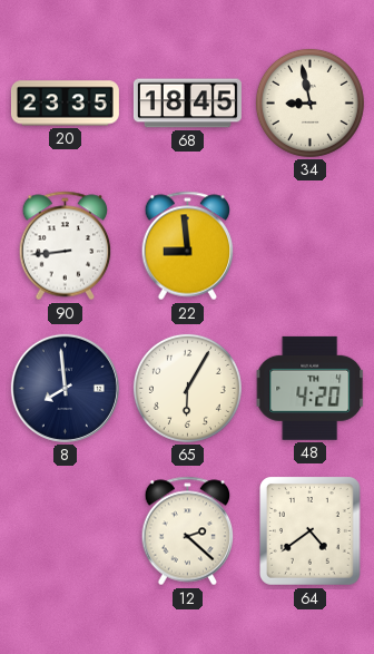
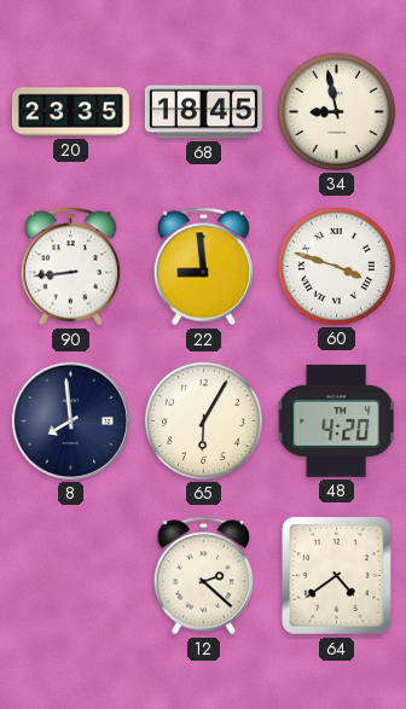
60: none -> 3:48
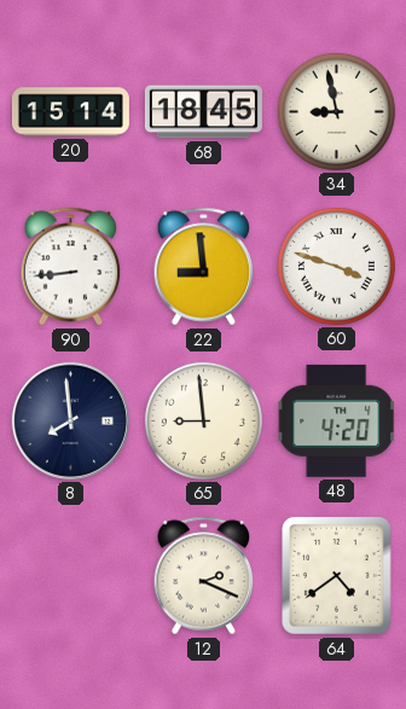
20: 23:35 -> 15:14
65: 6:05 -> 8:59
12: 2:22 -> 2:19
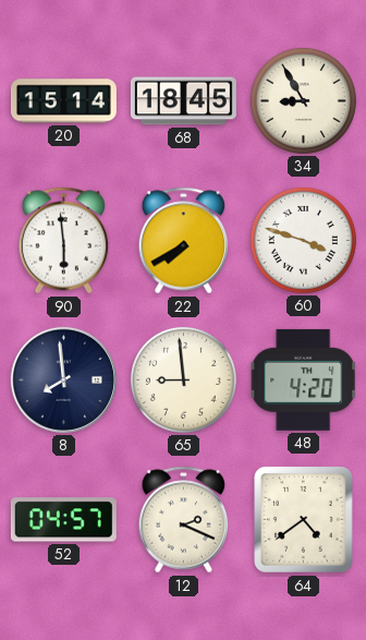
34: 8:58 -> 8:55
90: 8:44 -> 5:59
22: 8:59 -> 7:40
52: none -> 04:57
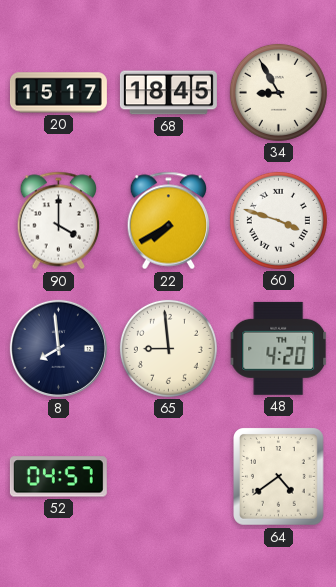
20: 15:14 -> 15:17
90: 5:59 -> 4:00
12: 2:19 -> none
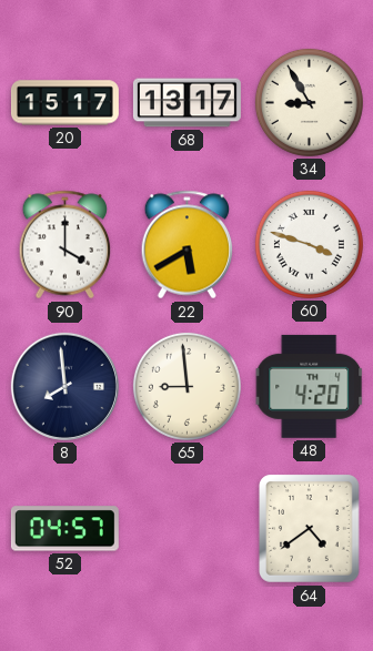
68: 18:45 -> 13:17
22: 7:40 -> 5:40
